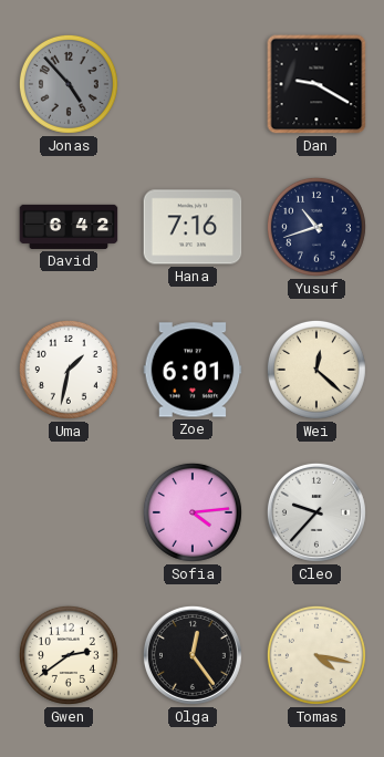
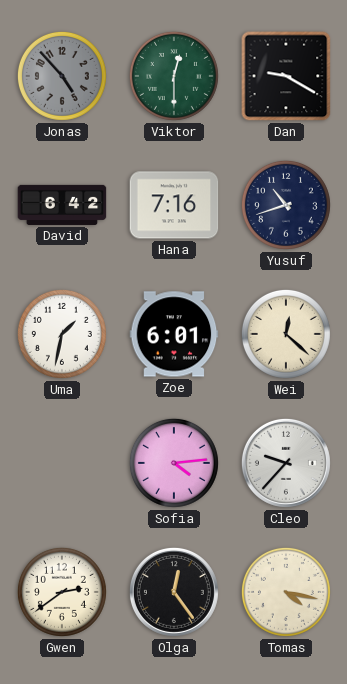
Viktor: none -> 12:30
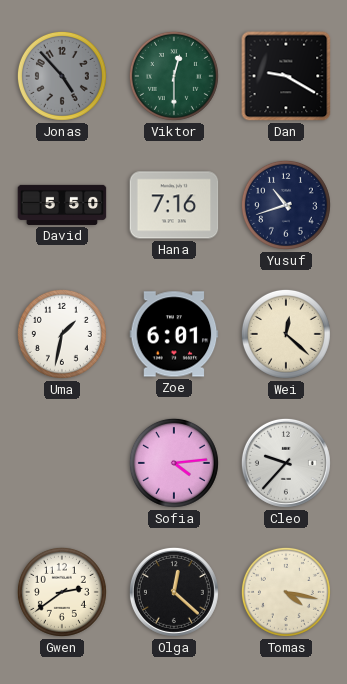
David: 6:42 -> 5:50
Olga: 12:24 -> 12:22
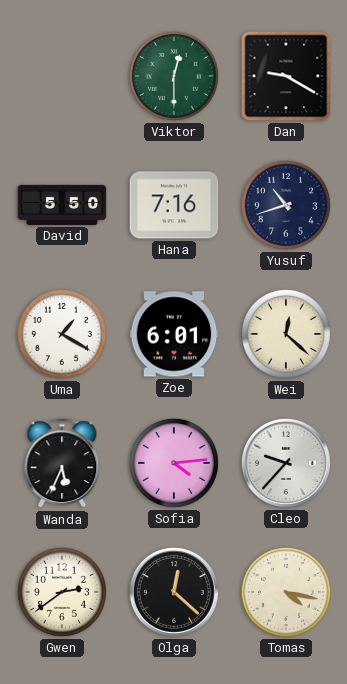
Jonas: 4:53 -> none
Uma: 1:32 -> 1:20
Wanda: none -> 5:34
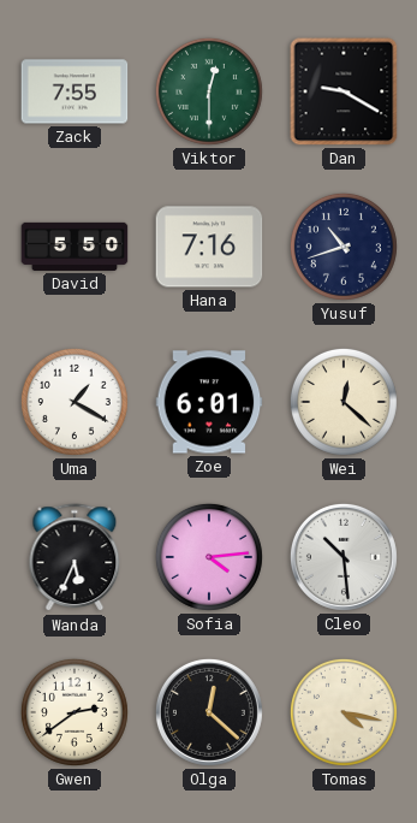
Zack: none -> 7:55
Cleo: 9:37 -> 10:29
